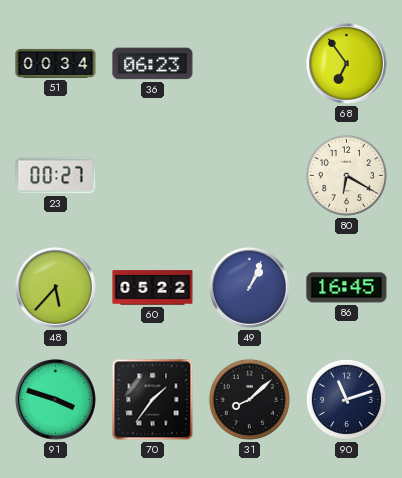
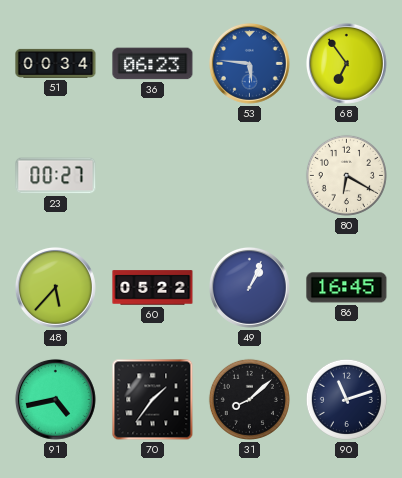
53: none -> 5:46
91: 3:48 -> 4:43
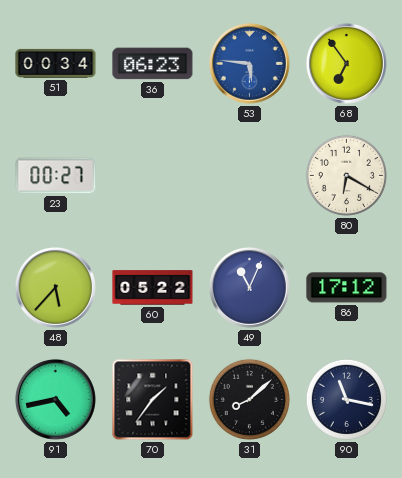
49: 1:04 -> 11:04
86: 16:45 -> 17:12
90: 11:12 -> 11:17
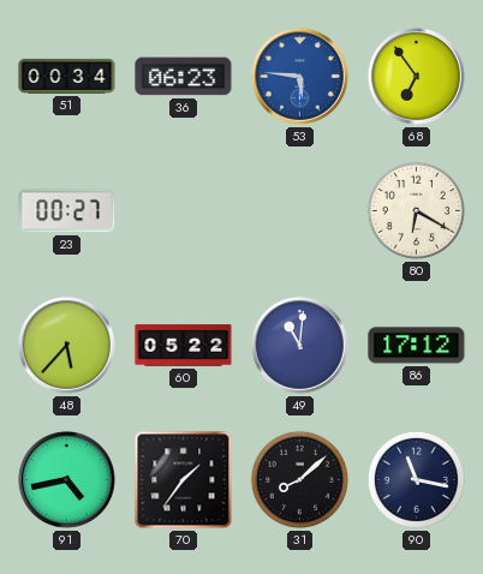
49: 11:04 -> 11:01
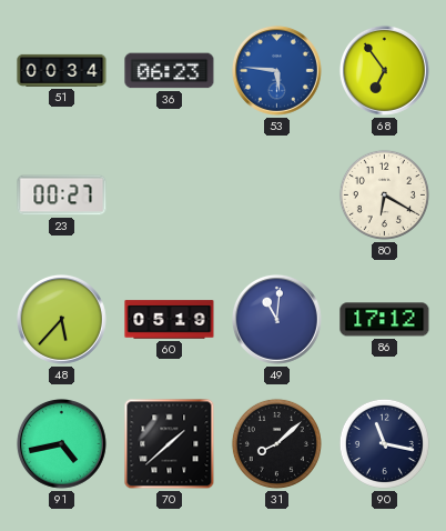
60: 05:22 -> 05:19
70: 1:36 -> 1:38
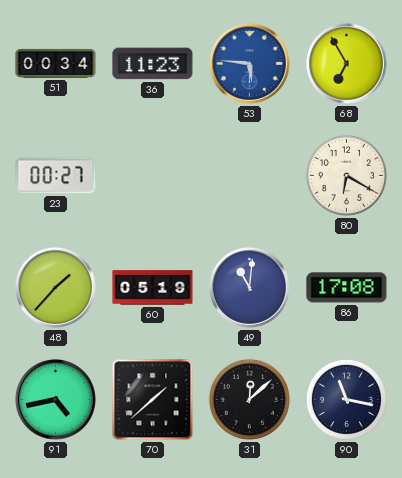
36: 06:23 -> 11:23
68: 6:54 -> 6:55
48: 5:37 -> 1:37
86: 17:12 -> 17:08
31: 8:08 -> 12:08
